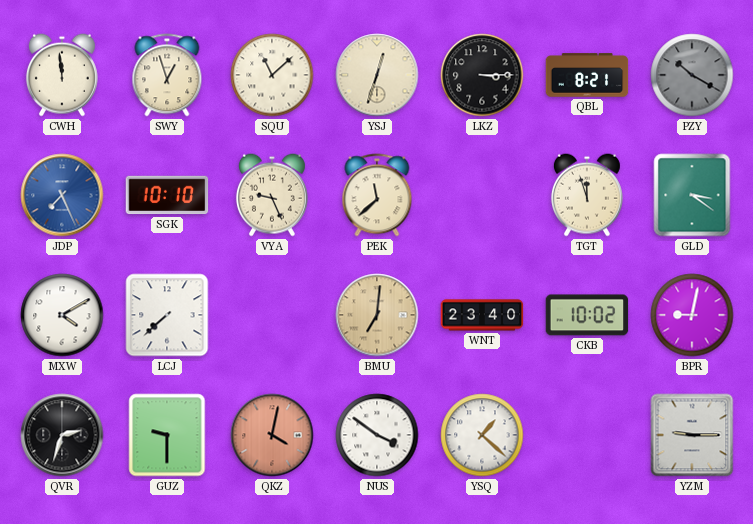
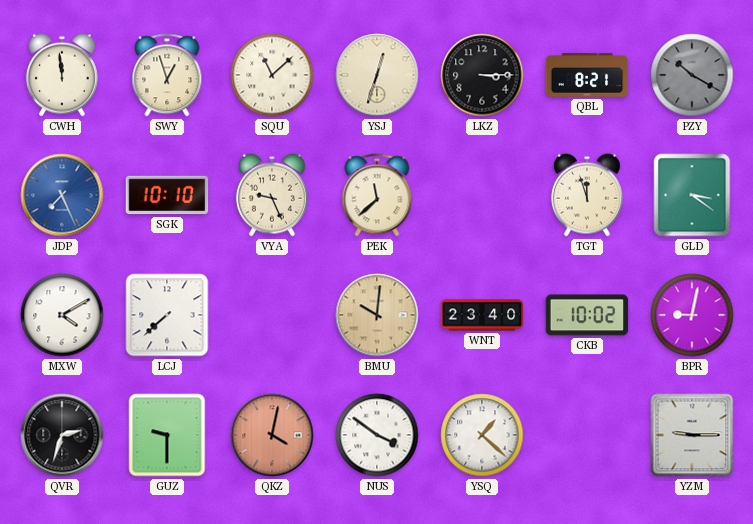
BMU: 7:01 -> 10:01
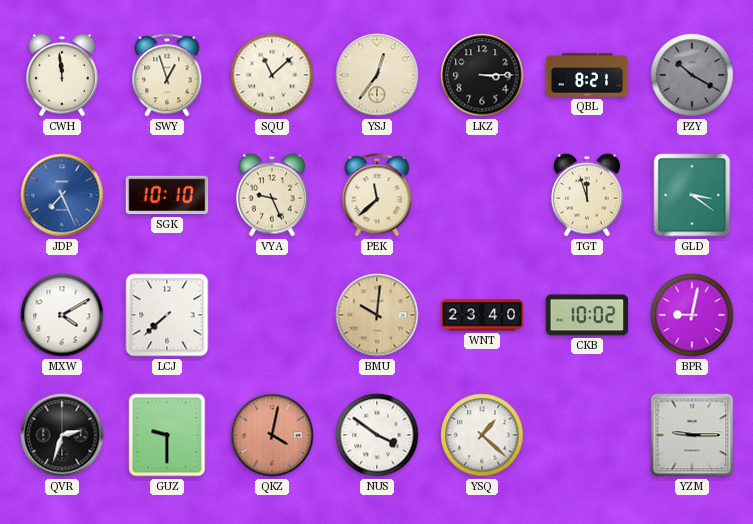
YSJ: 12:33 -> 12:36
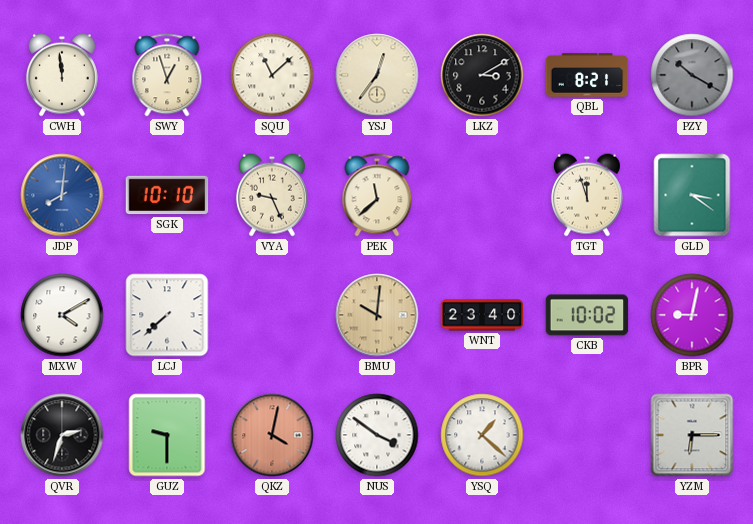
LKZ: 3:15 -> 3:10
JDP: 7:26 -> 8:01
YZM: 9:15 -> 6:15
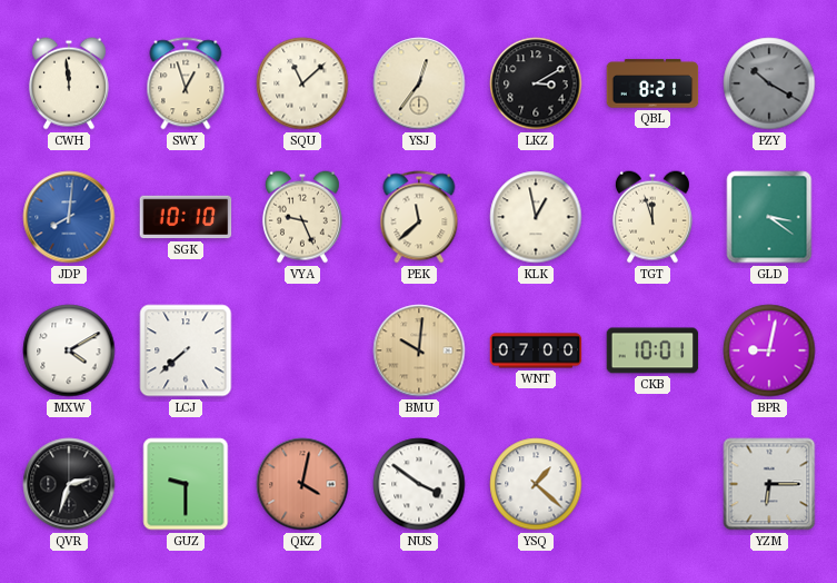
KLK: none -> 12:58
WNT: 23:40 -> 07:00
CKB: 10:02 -> 10:01
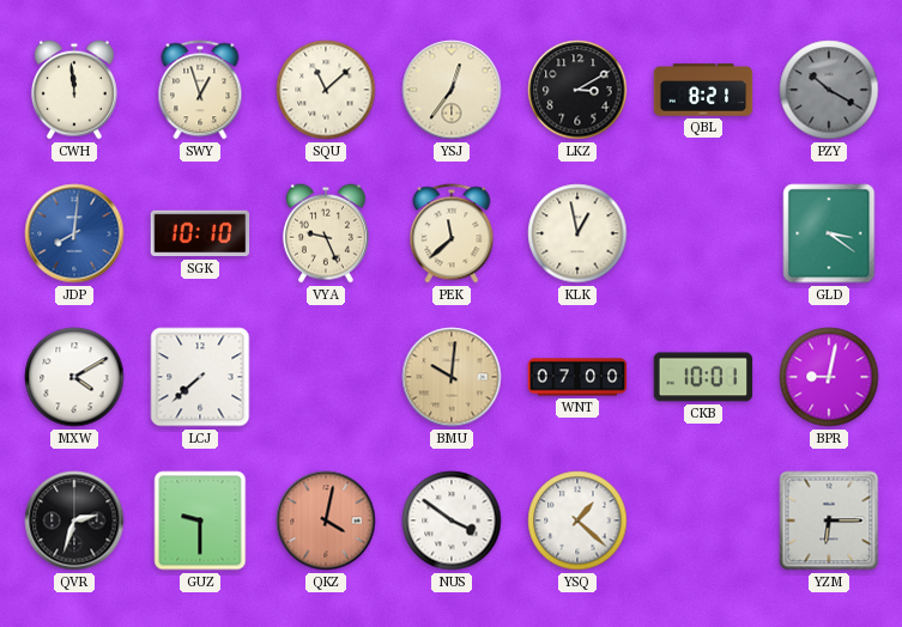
TGT: 11:57 -> none
